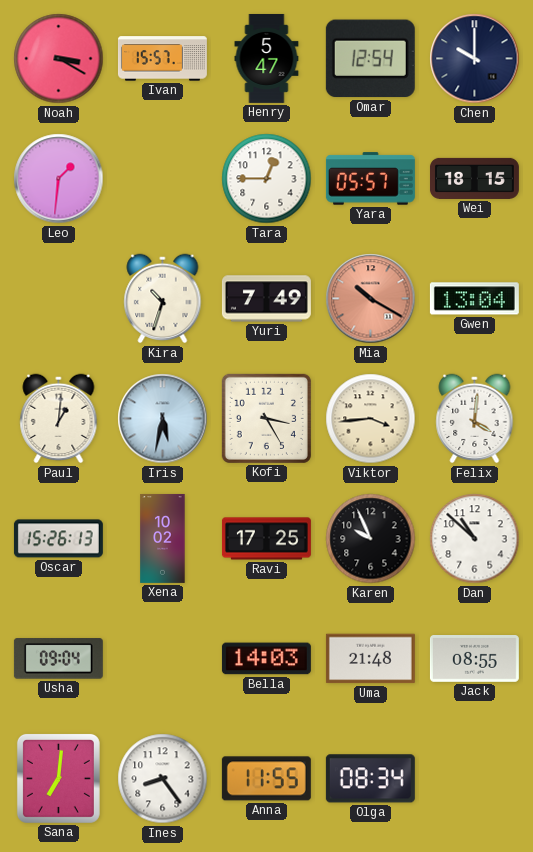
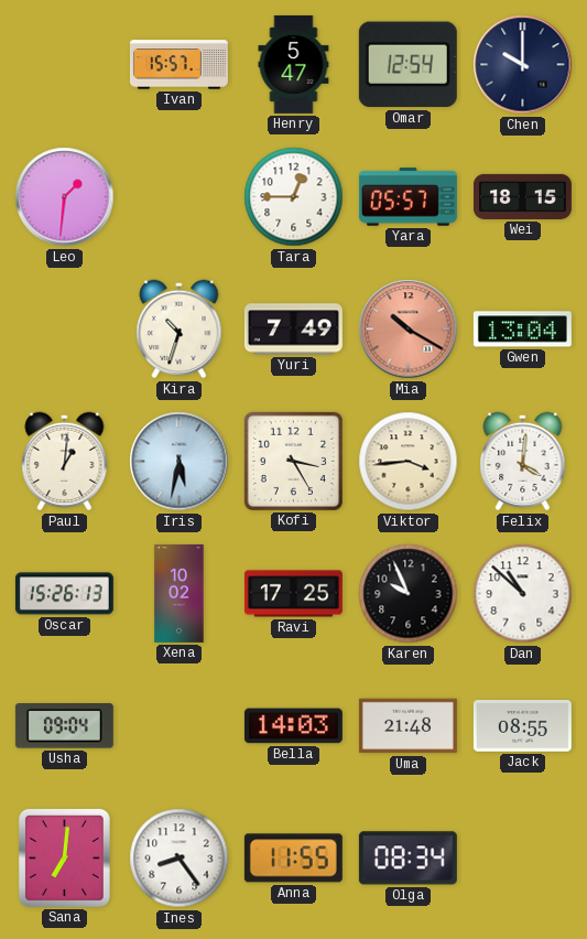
Noah: 3:20 -> none
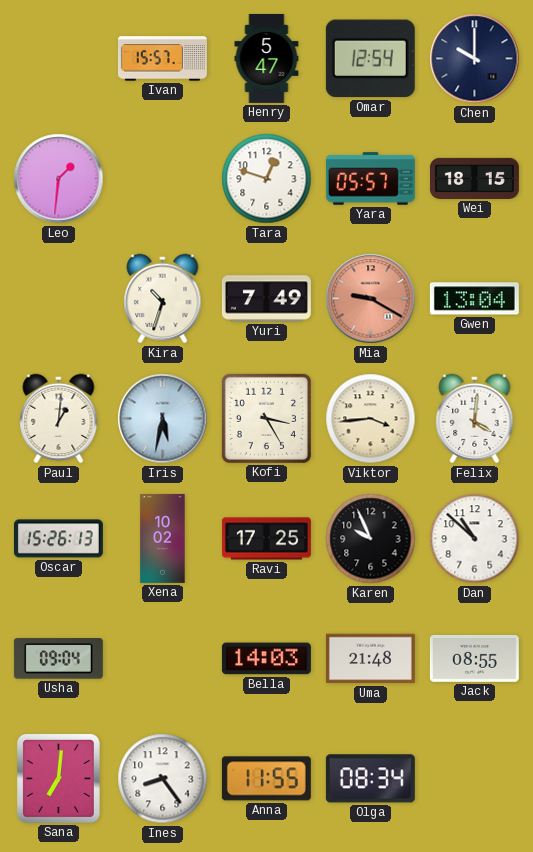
Tara: 12:45 -> 12:48
Mia: 10:20 -> 9:20
